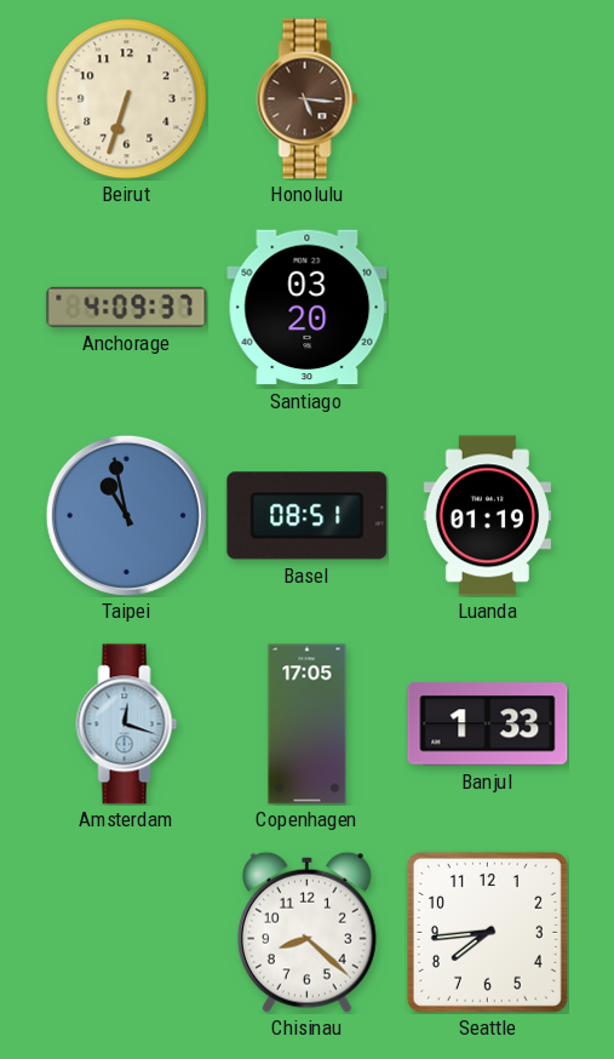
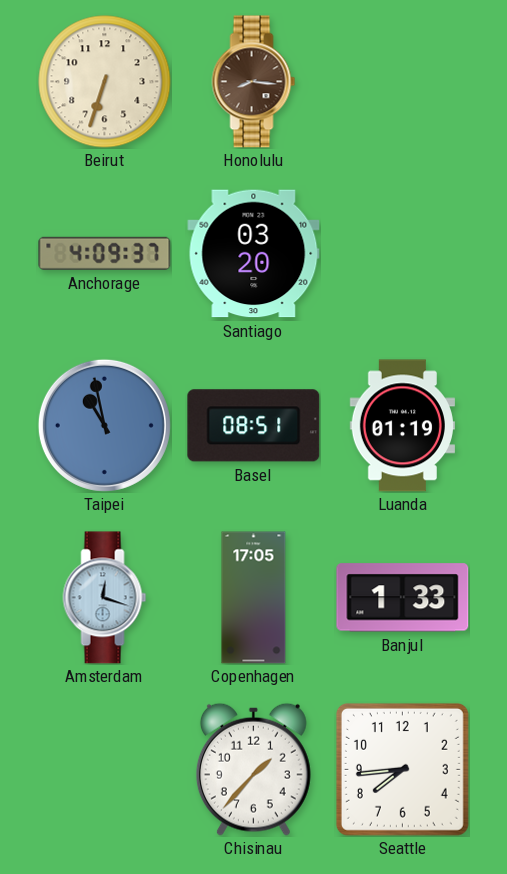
Honolulu: 5:16 -> 8:16
Chisinau: 8:22 -> 1:37
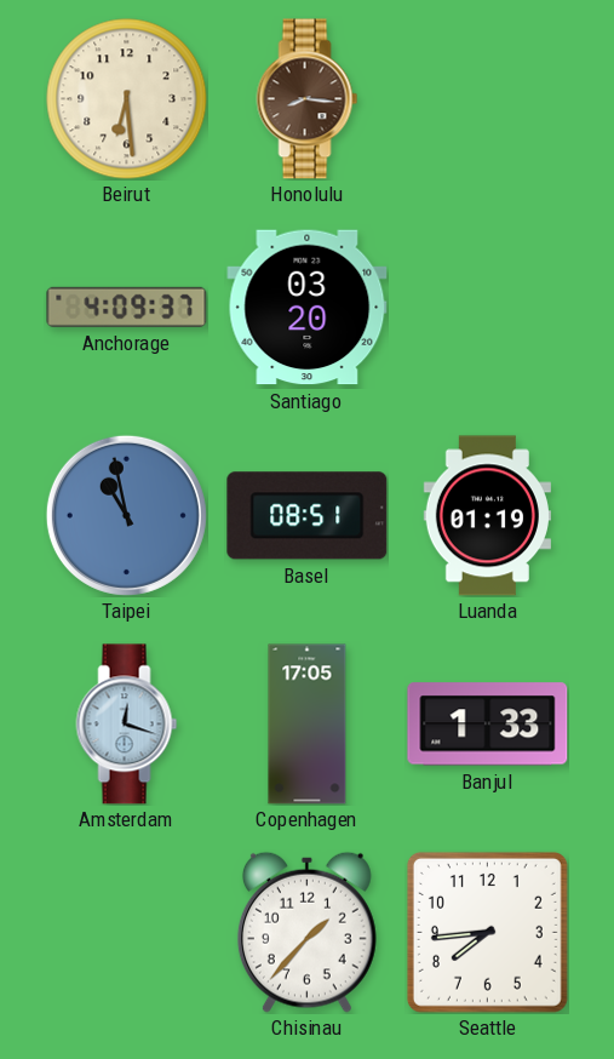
Beirut: 6:33 -> 6:29
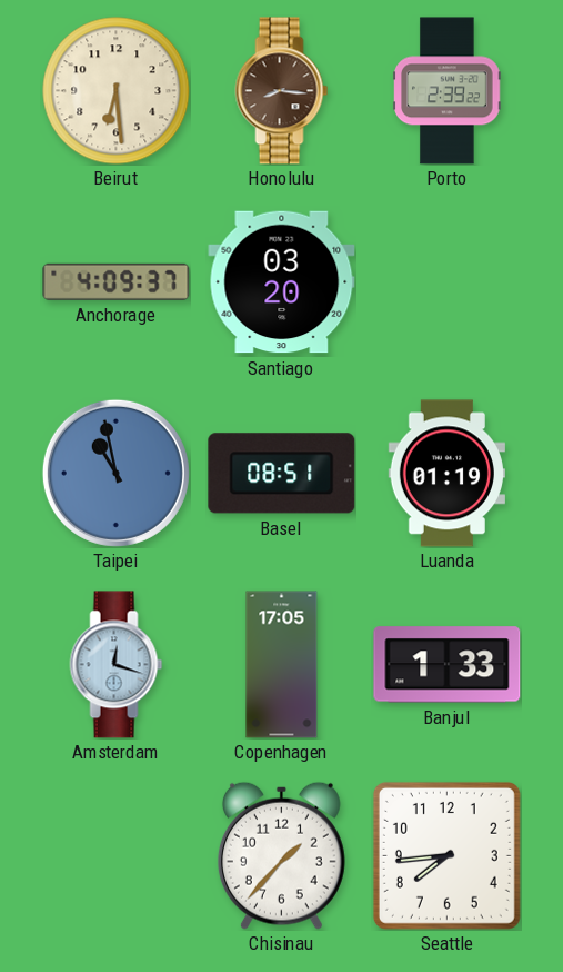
Porto: none -> 2:39
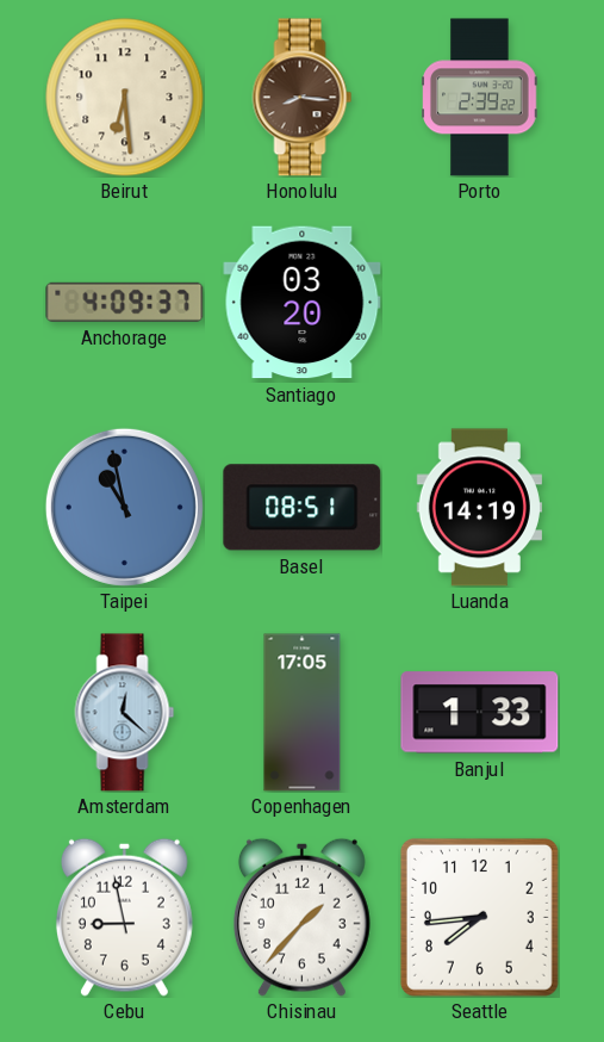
Luanda: 01:19 -> 14:19
Amsterdam: 12:18 -> 12:22
Cebu: none -> 8:58
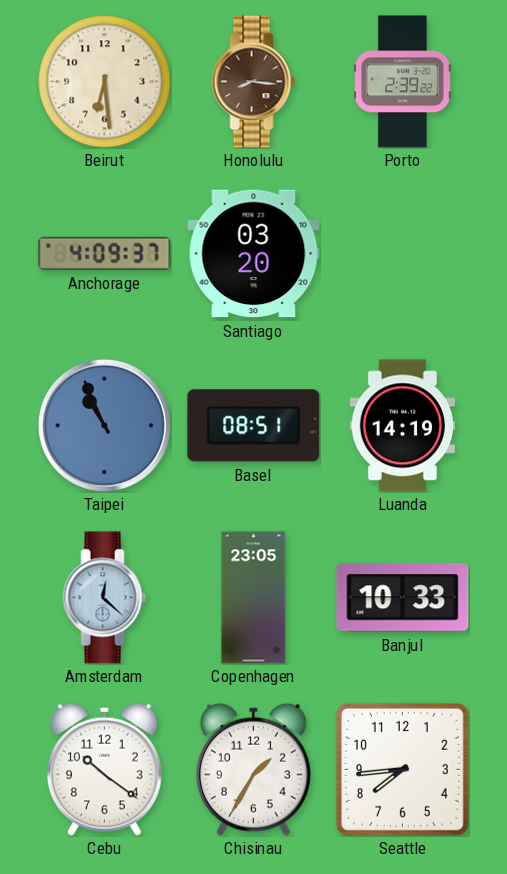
Taipei: 10:58 -> 10:56
Copenhagen: 17:05 -> 23:05
Banjul: 1:33 -> 10:33
Cebu: 8:58 -> 10:21
Chisinau: 1:37 -> 1:35
